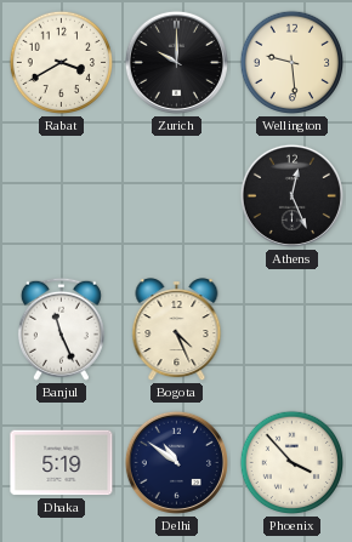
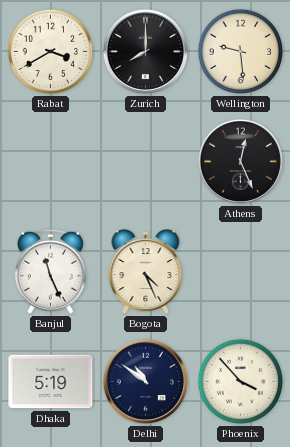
Zurich: 10:00 -> 8:00
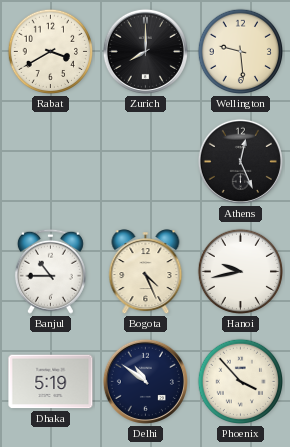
Banjul: 11:26 -> 10:45
Hanoi: none -> 9:43
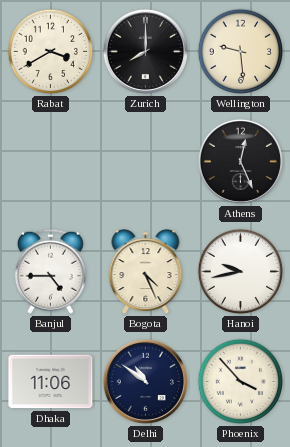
Banjul: 10:45 -> 4:45
Dhaka: 5:19 -> 11:06
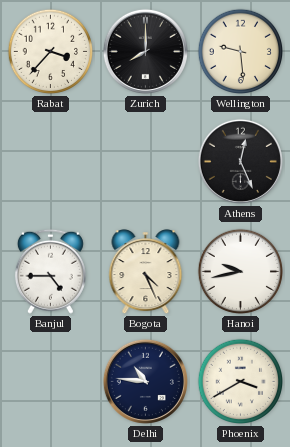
Rabat: 3:40 -> 3:37
Dhaka: 11:06 -> none
Delhi: 10:51 -> 10:46
Phoenix: 3:53 -> 3:40
